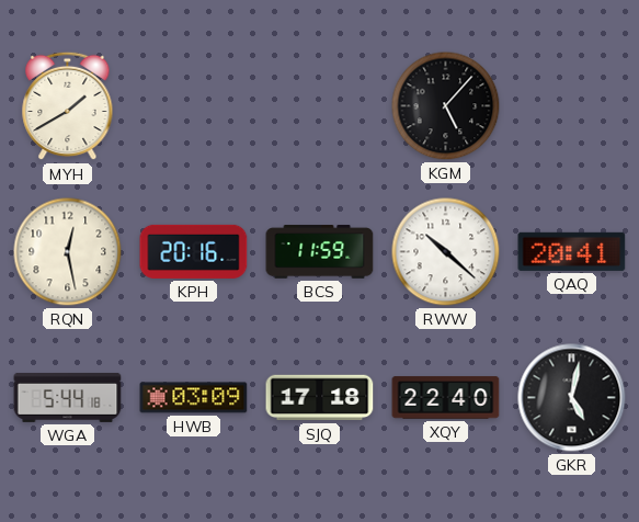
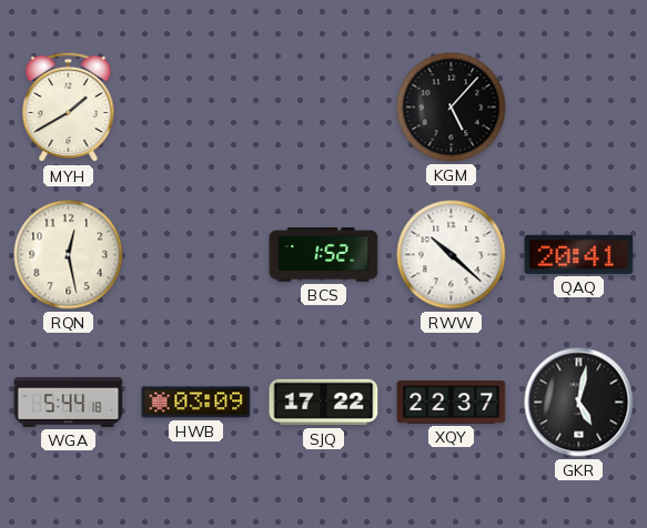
KPH: 20:16 -> none
BCS: 11:59 -> 1:52
SJQ: 17:18 -> 17:22
XQY: 22:40 -> 22:37
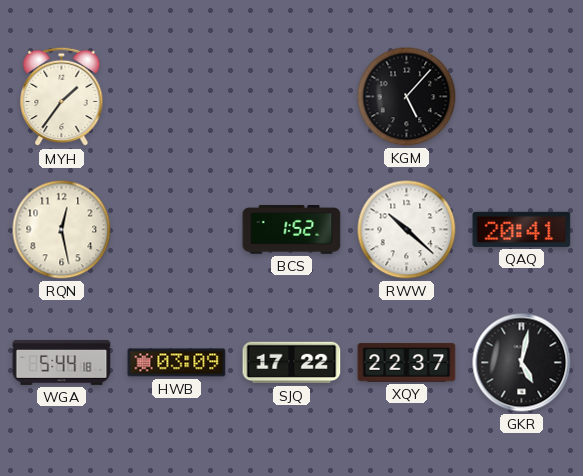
MYH: 1:40 -> 1:36
